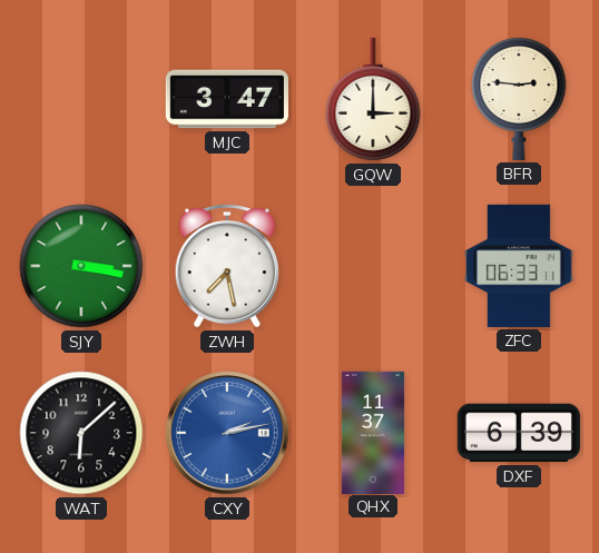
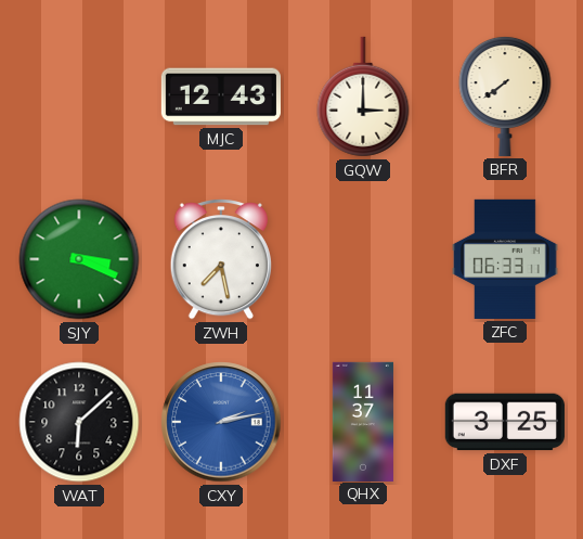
MJC: 3:47 -> 12:43
BFR: 2:46 -> 7:39
SJY: 3:17 -> 3:19
DXF: 6:39 -> 3:25
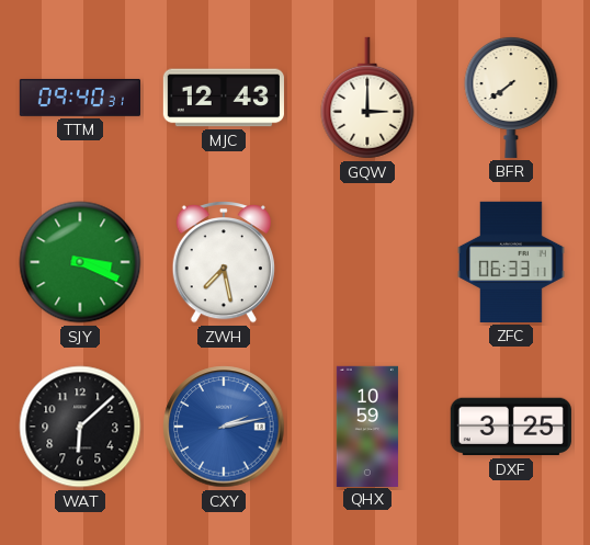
TTM: none -> 09:40
QHX: 11:37 -> 10:59
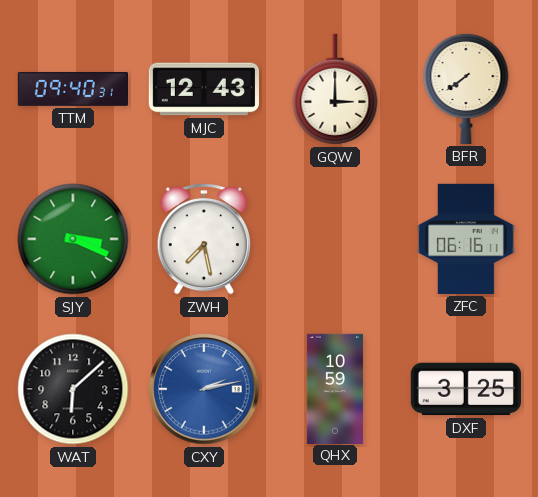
ZFC: 06:33 -> 06:16
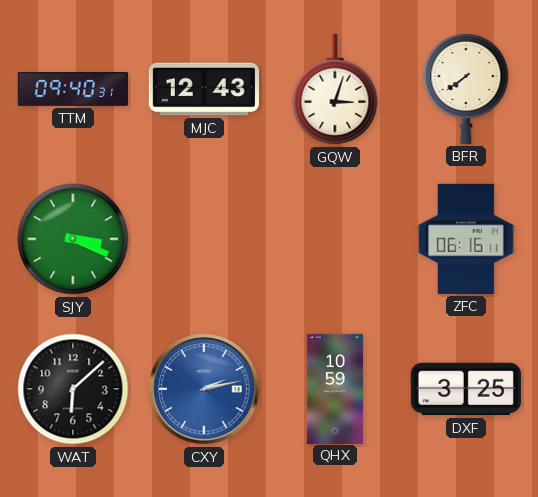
GQW: 3:00 -> 3:03
ZWH: 7:28 -> none
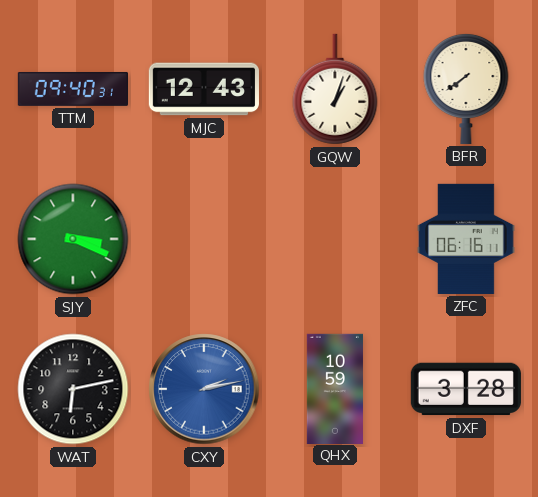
GQW: 3:03 -> 1:03
WAT: 6:08 -> 6:13
DXF: 3:25 -> 3:28
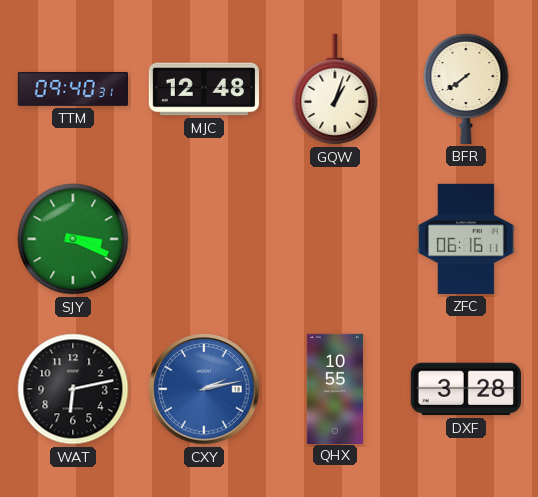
MJC: 12:43 -> 12:48
QHX: 10:59 -> 10:55
